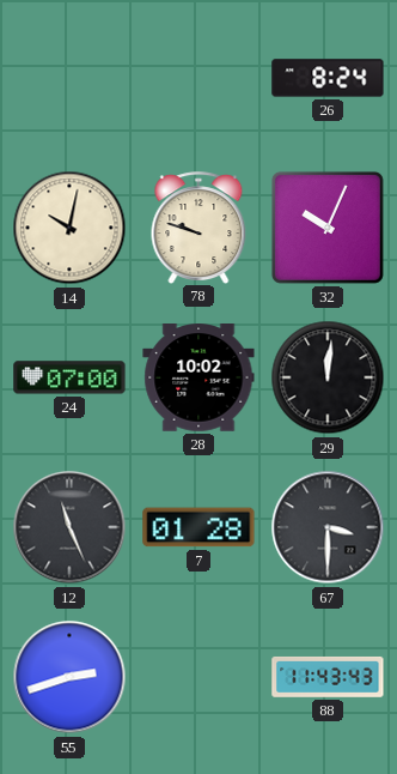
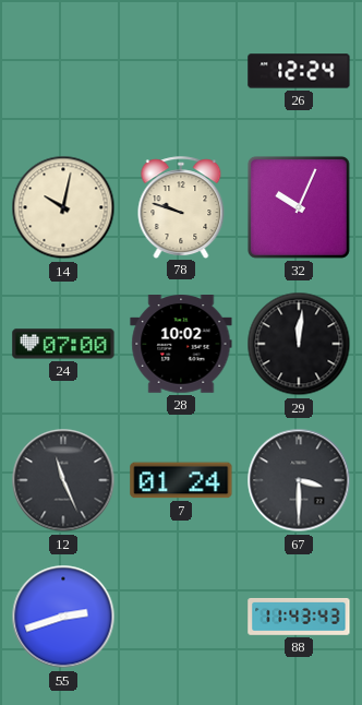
26: 8:24 -> 12:24
7: 01:28 -> 01:24
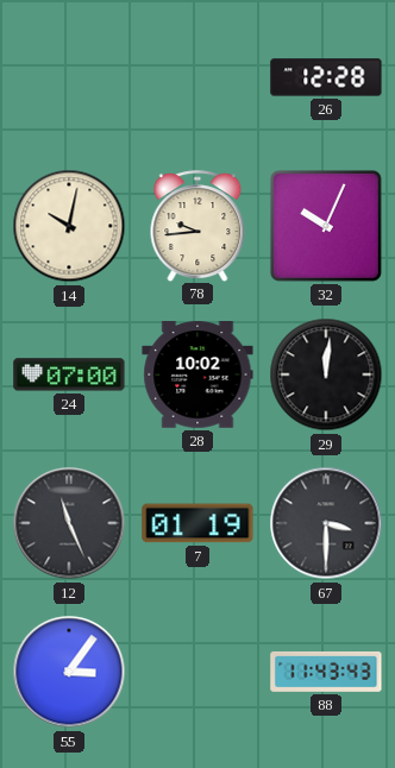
26: 12:24 -> 12:28
78: 9:48 -> 9:44
7: 01:24 -> 01:19
55: 2:42 -> 3:06
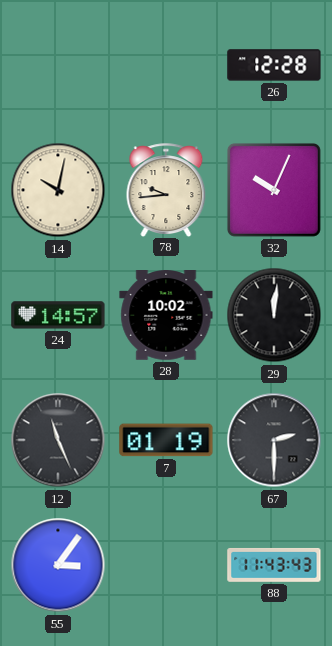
24: 07:00 -> 14:57
67: 3:30 -> 2:30
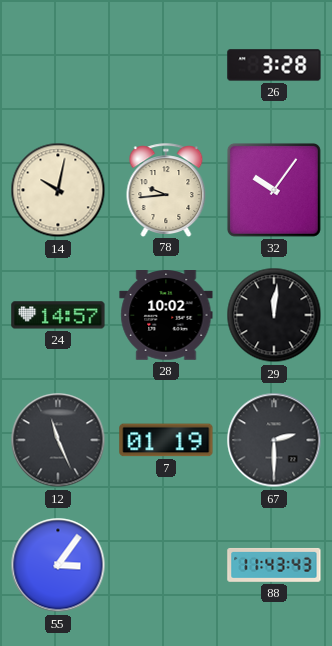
26: 12:28 -> 3:28
32: 10:04 -> 10:06
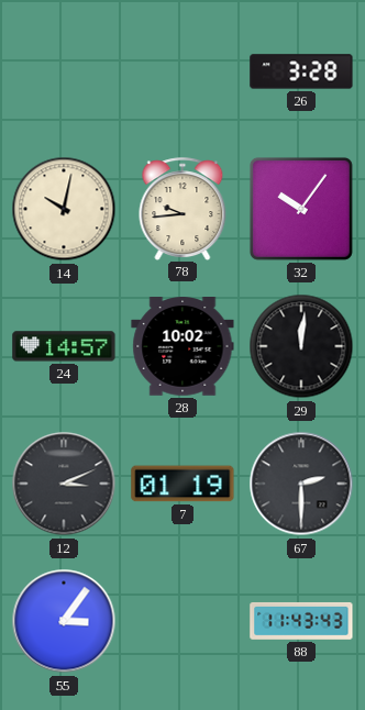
12: 11:26 -> 3:11
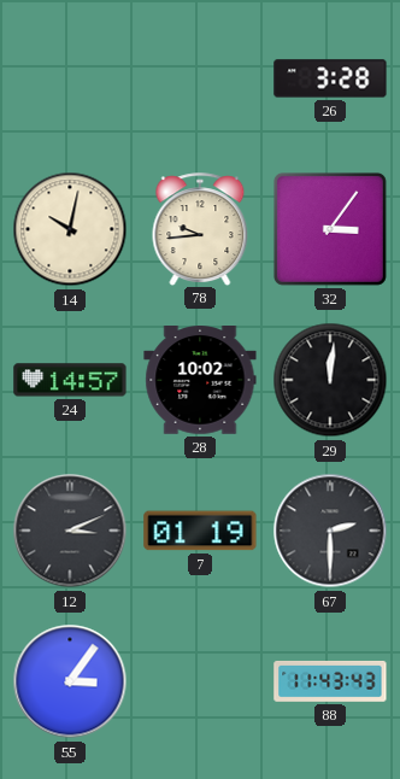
32: 10:06 -> 3:06
